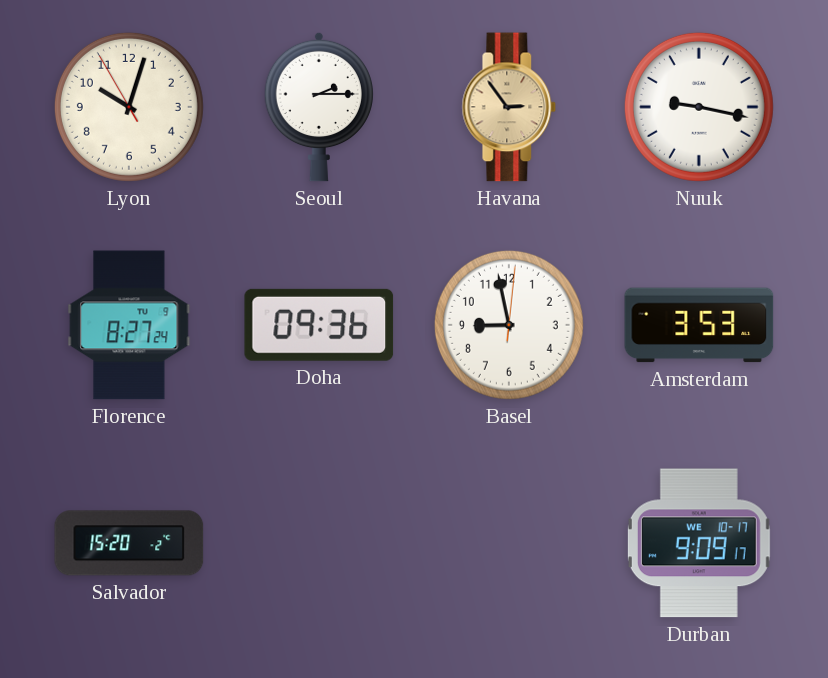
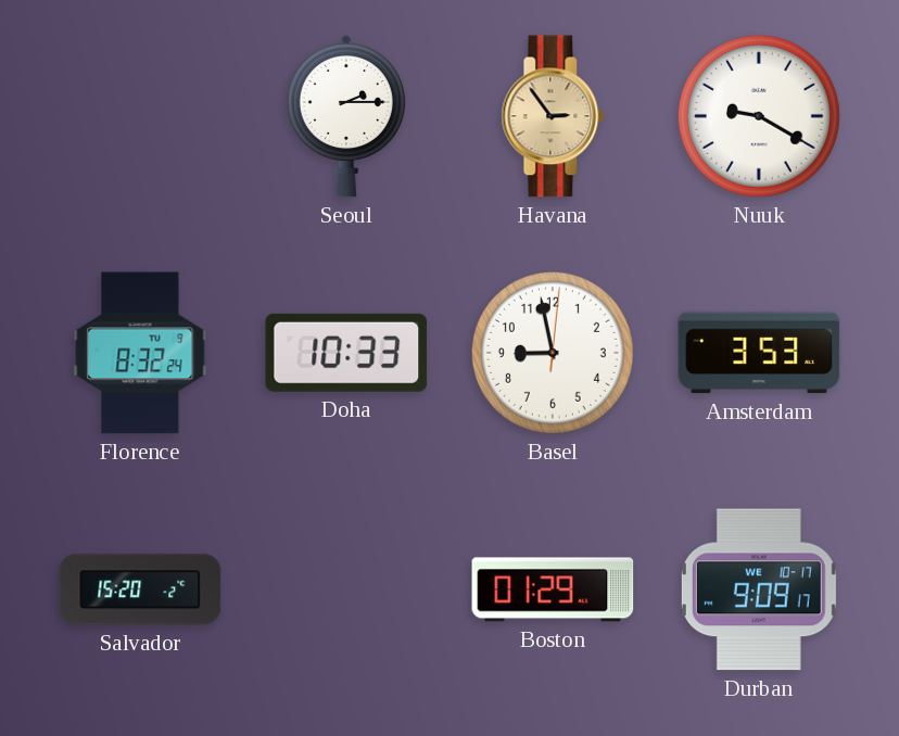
Lyon: 10:02 -> none
Nuuk: 9:17 -> 9:20
Florence: 8:27 -> 8:32
Doha: 09:36 -> 10:33
Boston: none -> 01:29
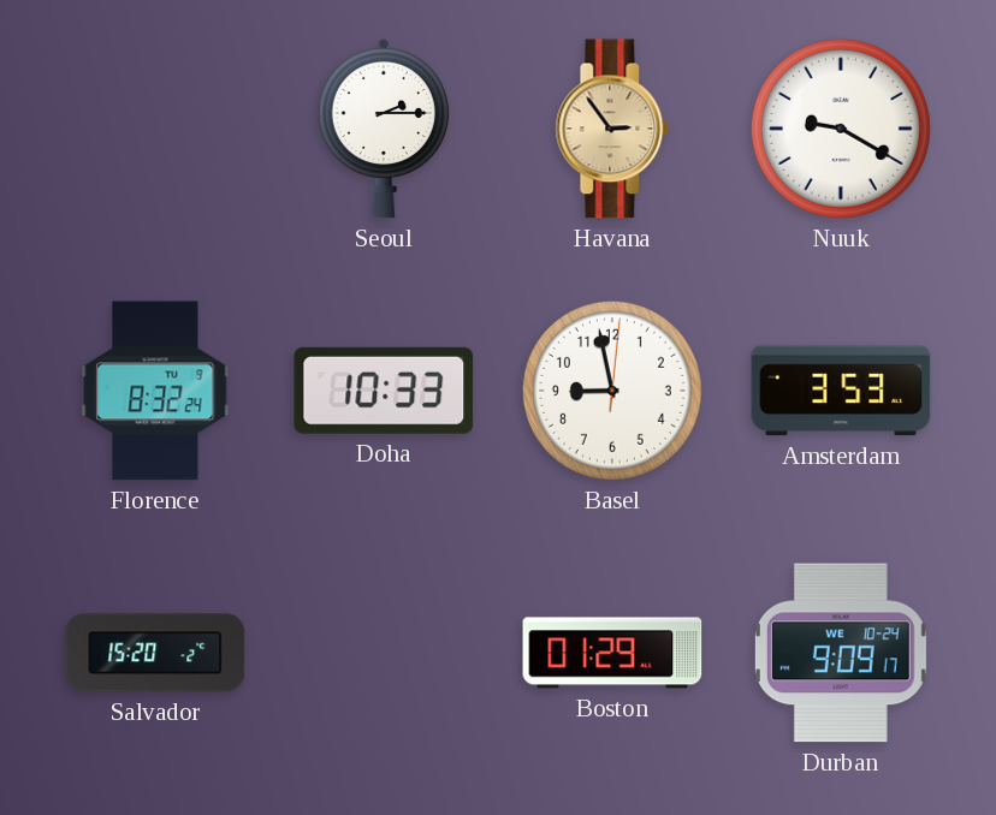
Durban date: WE 10-17 -> WE 10-24
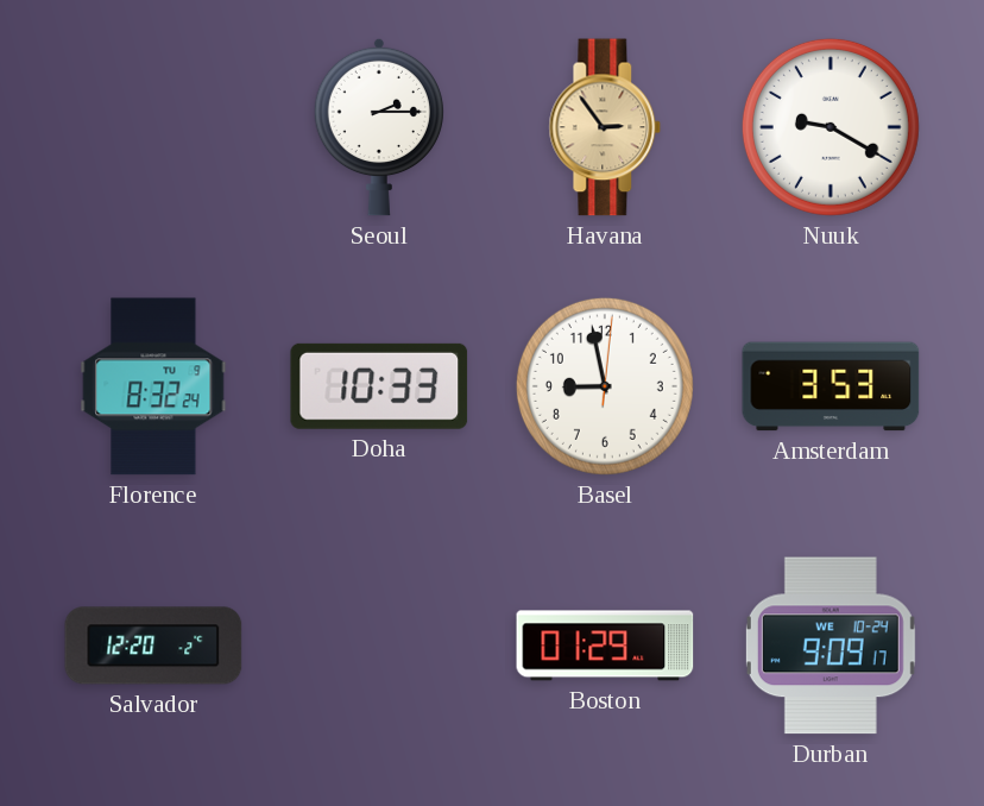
Salvador: 15:20 -> 12:20
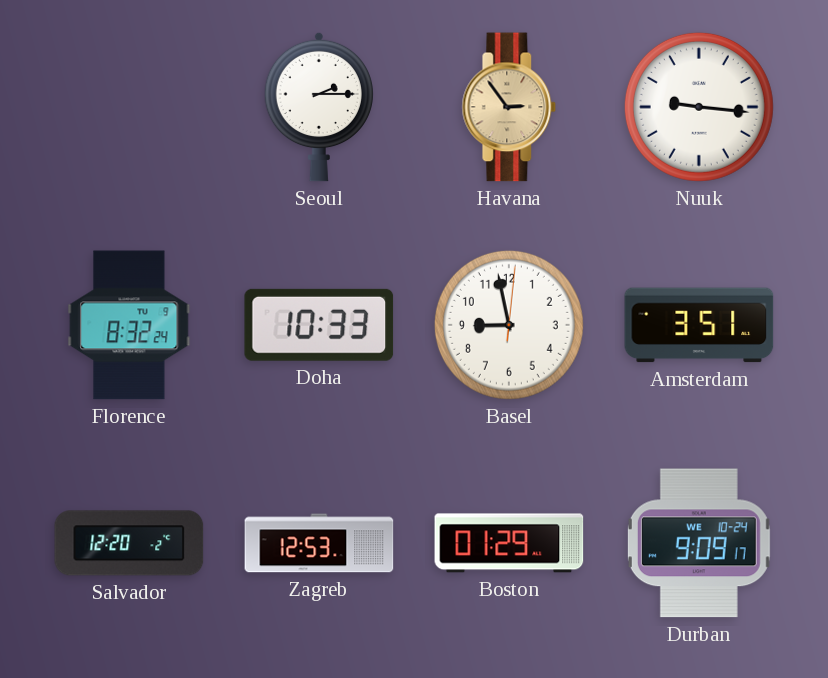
Nuuk: 9:20 -> 9:16
Amsterdam: 3:53 -> 3:51
Zagreb: none -> 12:53
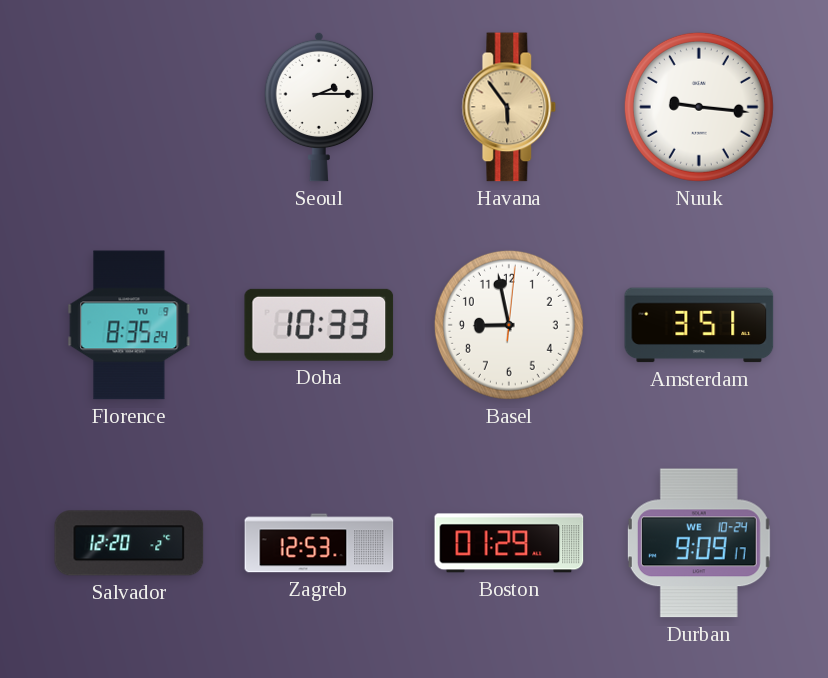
Havana: 2:54 -> 5:54
Florence: 8:32 -> 8:35
